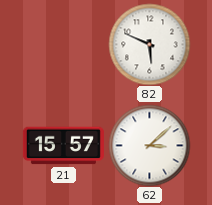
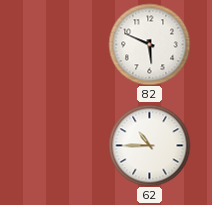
21: 15:57 -> none
62: 3:08 -> 10:45
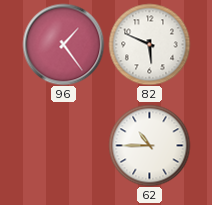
96: none -> 1:24
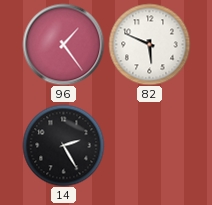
14: none -> 2:25
62: 10:45 -> none
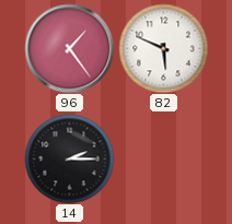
14: 2:25 -> 2:15
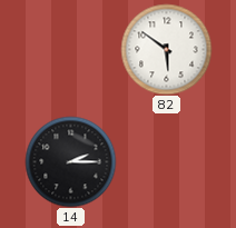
96: 1:24 -> none
82: 5:49 -> 5:51
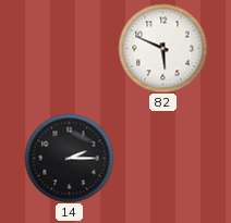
82: 5:51 -> 5:49
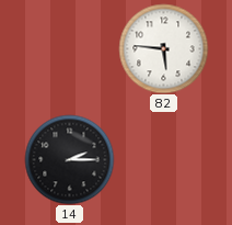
82: 5:49 -> 5:46
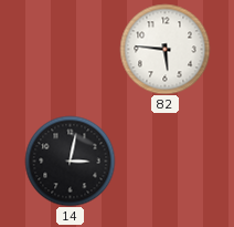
14: 2:15 -> 3:02
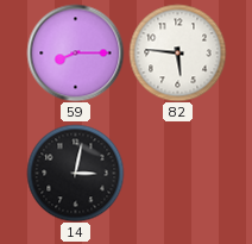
59: none -> 8:15
